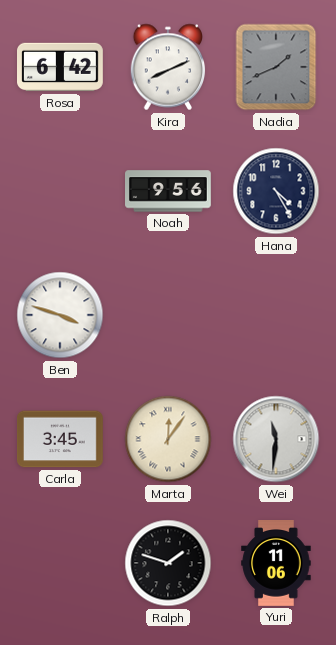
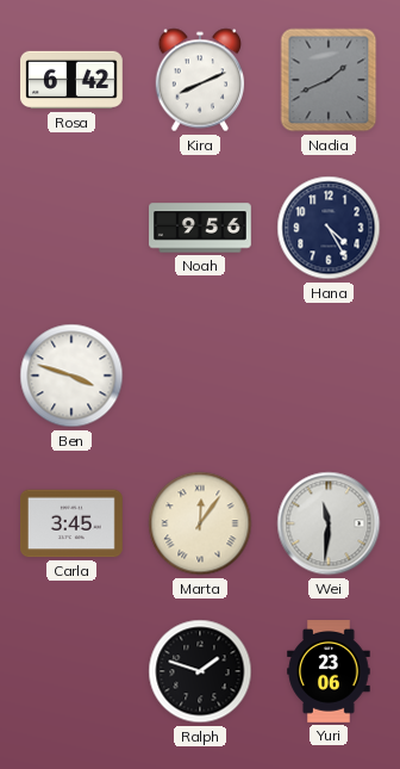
Yuri: 11:06 -> 23:06
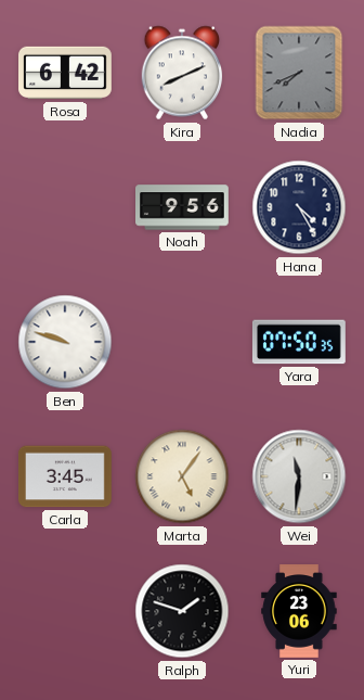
Nadia: 1:41 -> 7:41
Ben: 3:48 -> 9:48
Yara: none -> 07:50
Marta: 12:06 -> 5:06
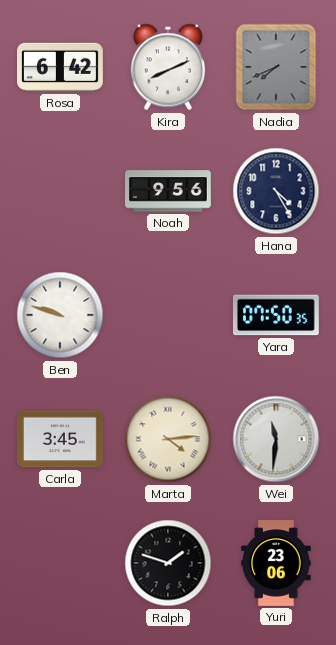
Marta: 5:06 -> 4:14
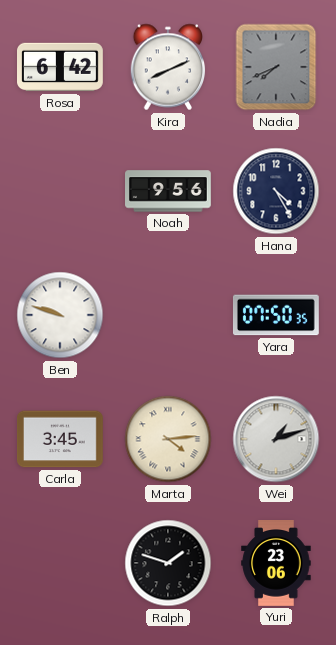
Wei: 11:31 -> 1:12
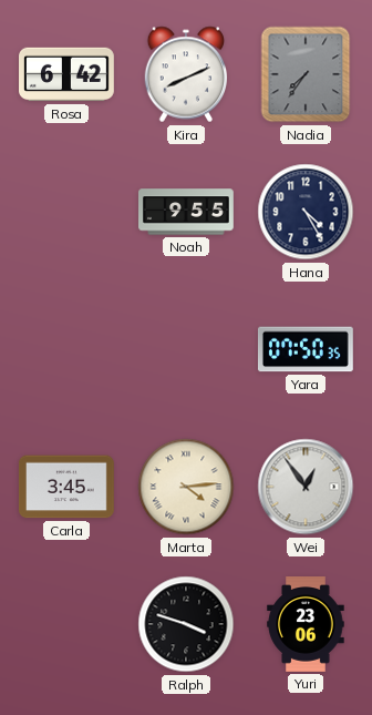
Nadia: 7:41 -> 7:36
Noah: 9:56 -> 9:55
Ben: 9:48 -> none
Wei: 1:12 -> 12:54
Ralph: 1:48 -> 3:48
